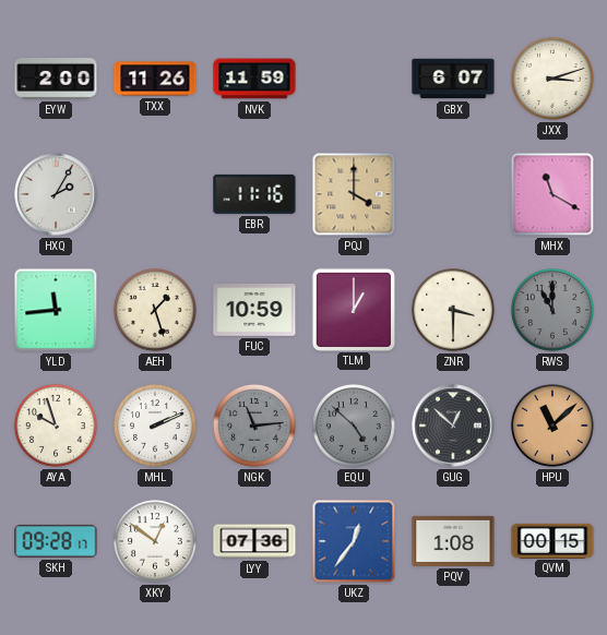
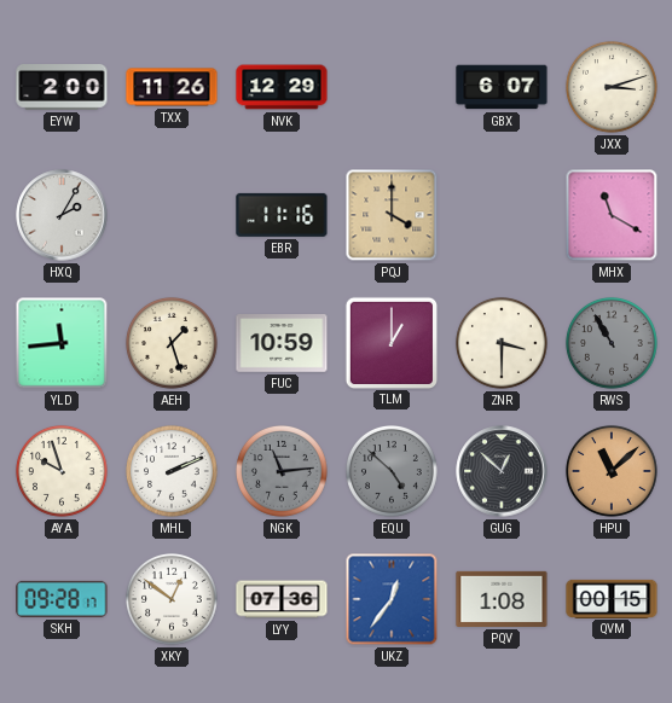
NVK: 11:59 -> 12:29
RWS: 11:00 -> 10:55
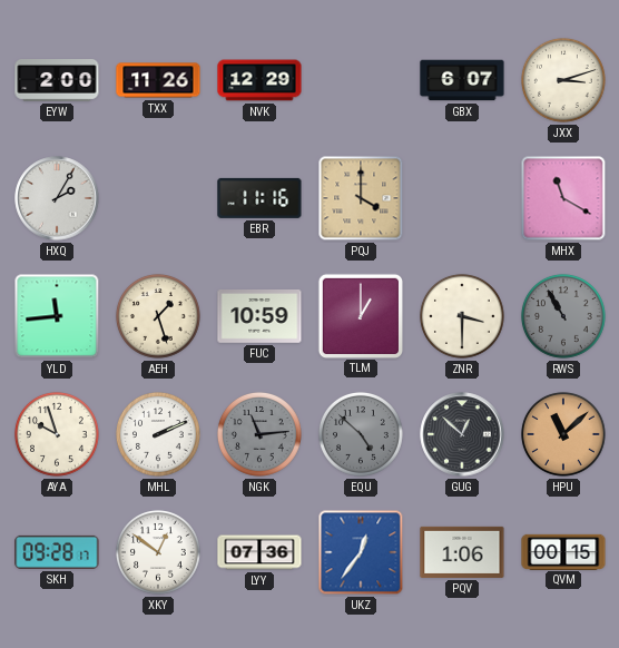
PQV: 1:08 -> 1:06
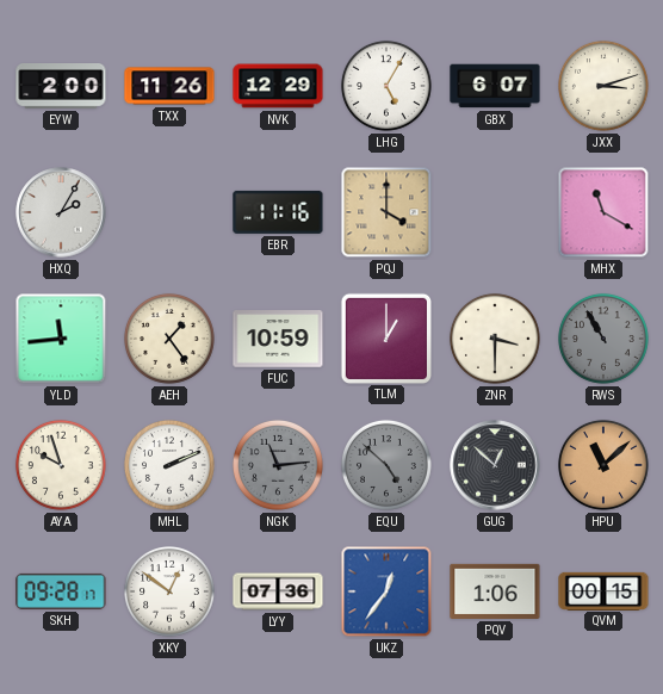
LHG: none -> 5:05
AEH: 1:27 -> 1:24
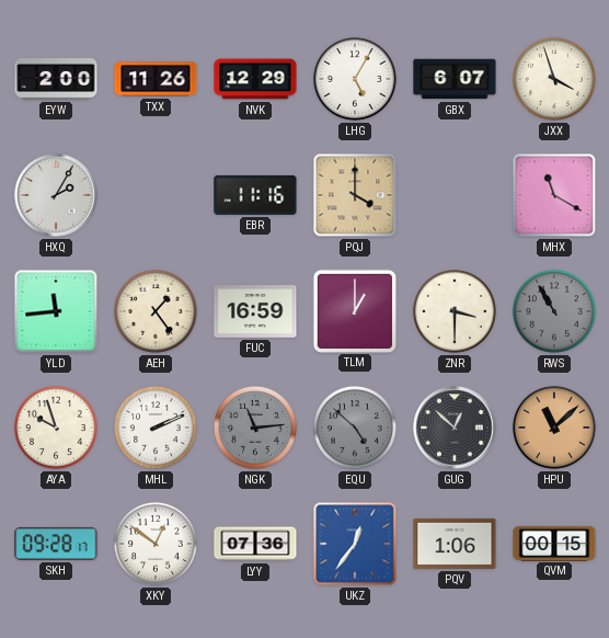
JXX: 3:12 -> 3:57
FUC: 10:59 -> 16:59
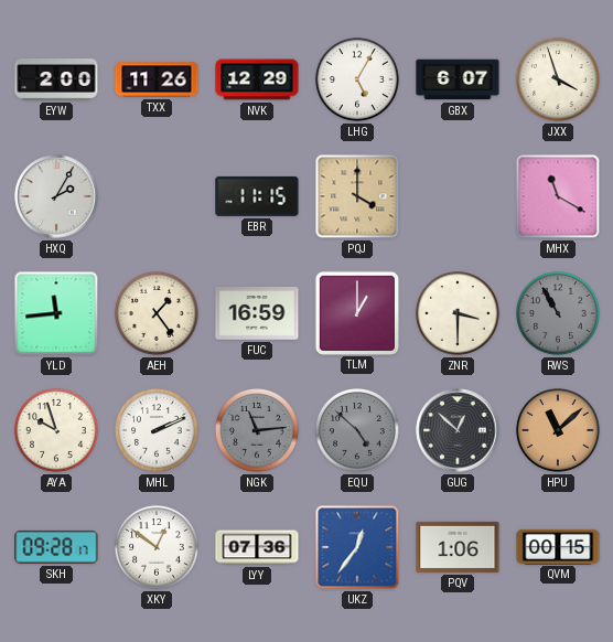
EBR: 11:16 -> 11:15
